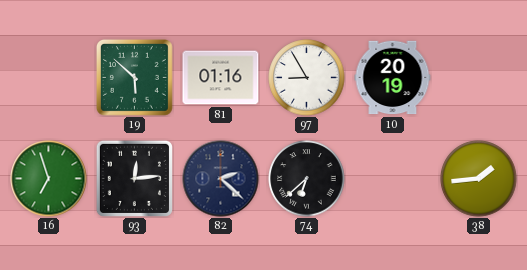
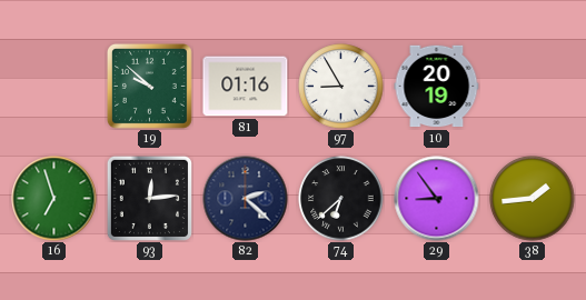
19: 5:52 -> 9:52
29: none -> 8:54
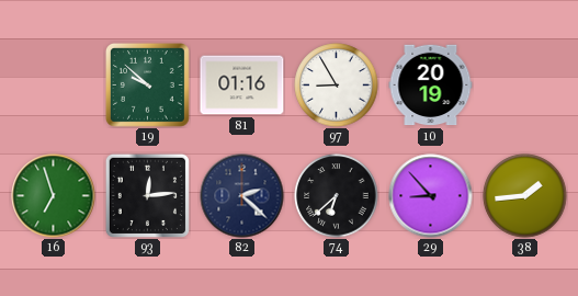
29: 8:54 -> 8:53
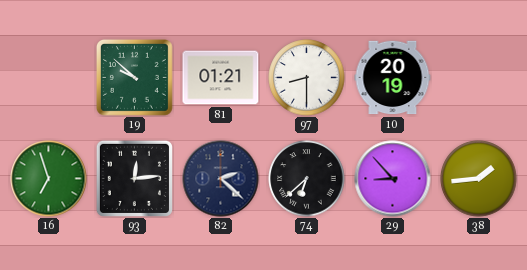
81: 01:16 -> 01:21
97: 8:55 -> 8:30
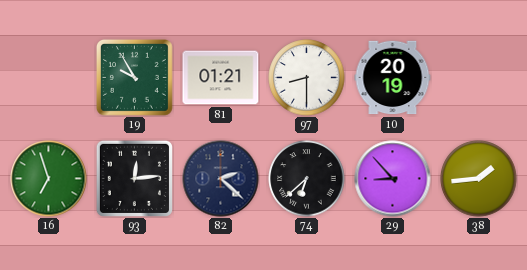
19: 9:52 -> 9:55
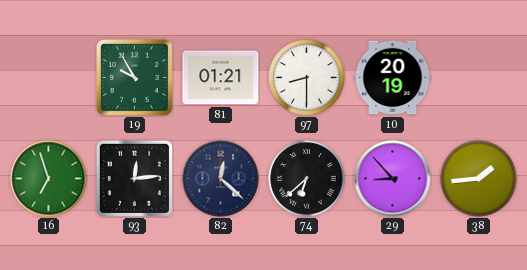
82: 2:22 -> 12:22
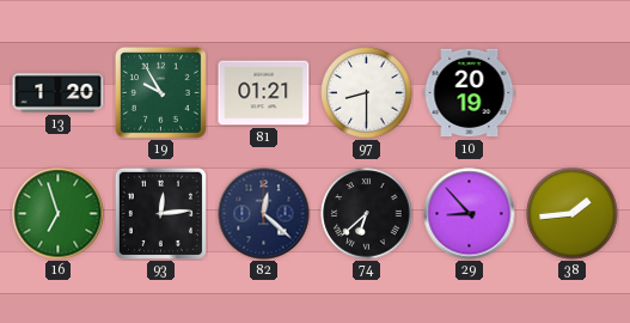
13: none -> 1:20
